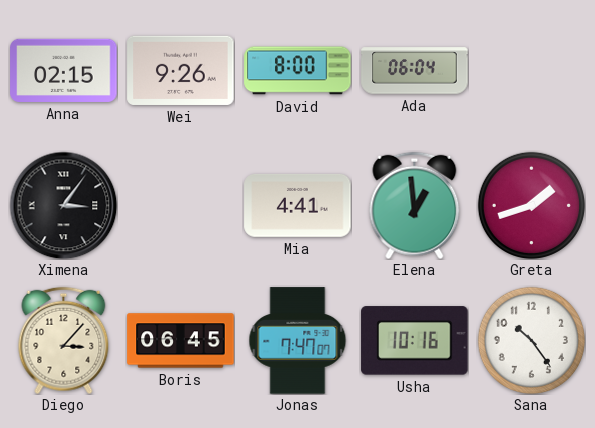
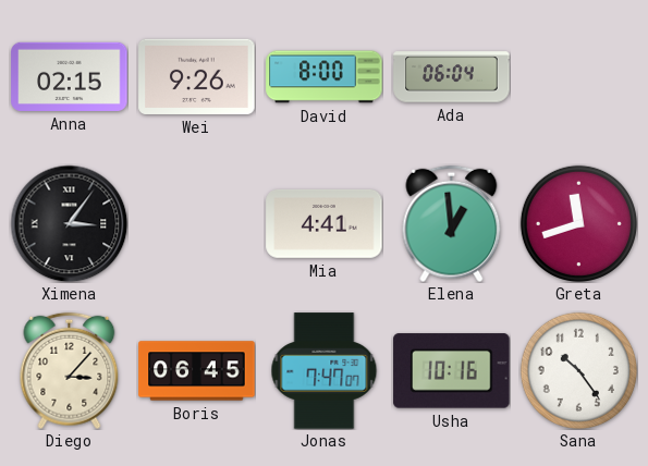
Greta: 1:42 -> 11:42
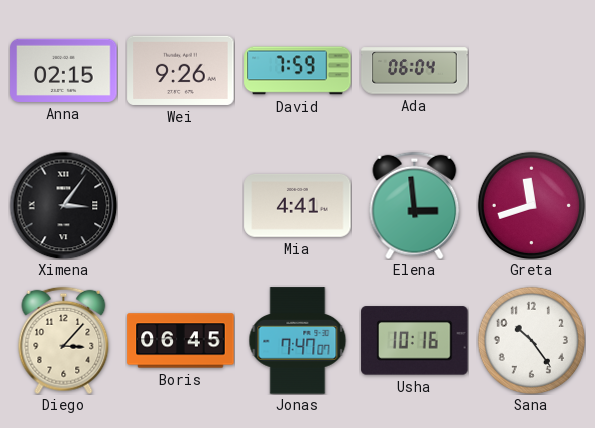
David: 8:00 -> 7:59
Elena: 12:59 -> 2:59
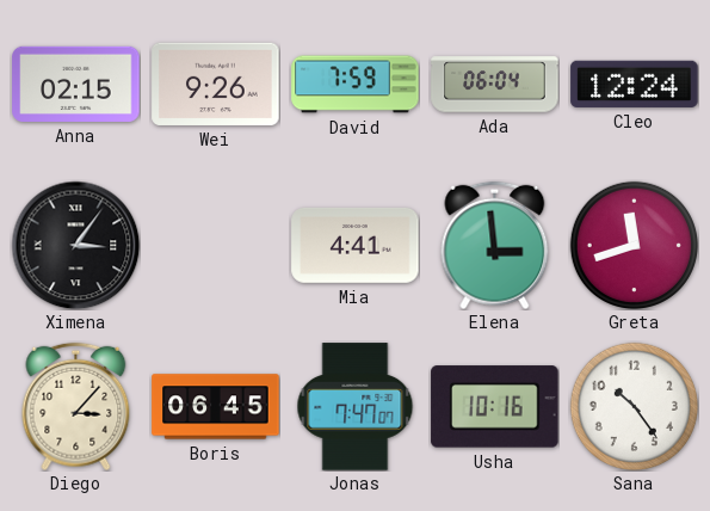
Cleo: none -> 12:24
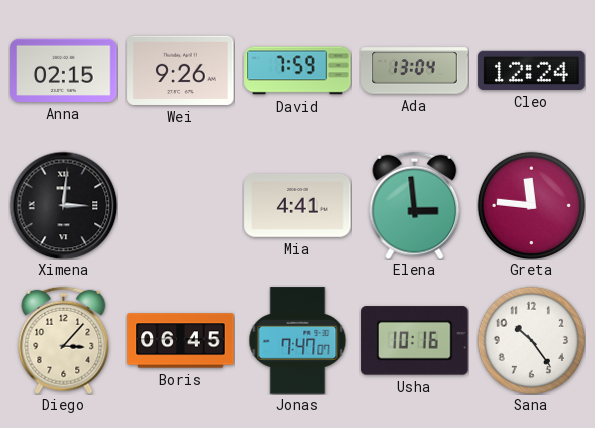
Ada: 06:04 -> 13:04
Ximena: 3:06 -> 3:01
Greta: 11:42 -> 11:46
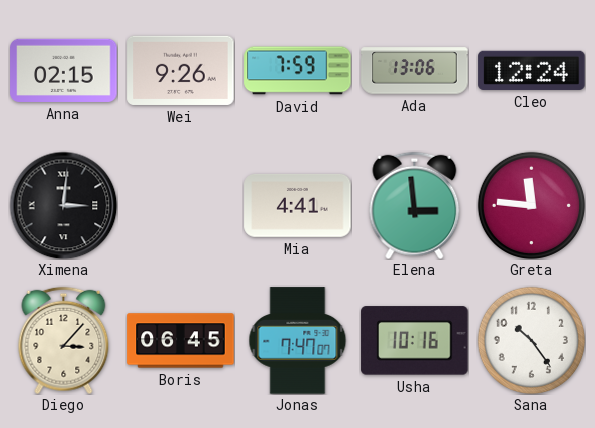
Ada: 13:04 -> 13:06
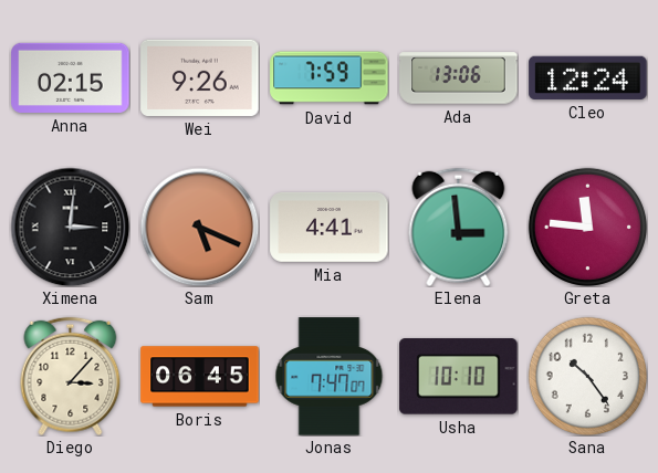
Sam: none -> 5:19
Usha: 10:16 -> 10:10
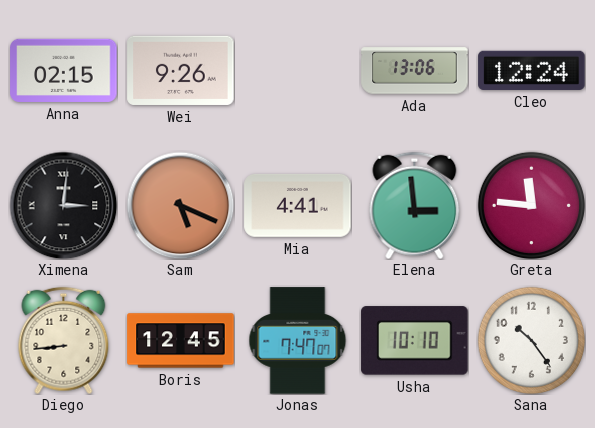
David: 7:59 -> none
Diego: 3:07 -> 8:44
Boris: 06:45 -> 12:45
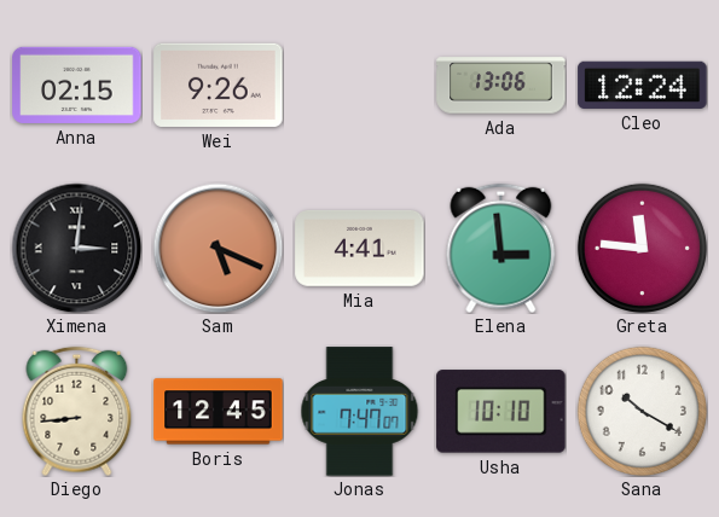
Sana: 10:24 -> 10:20
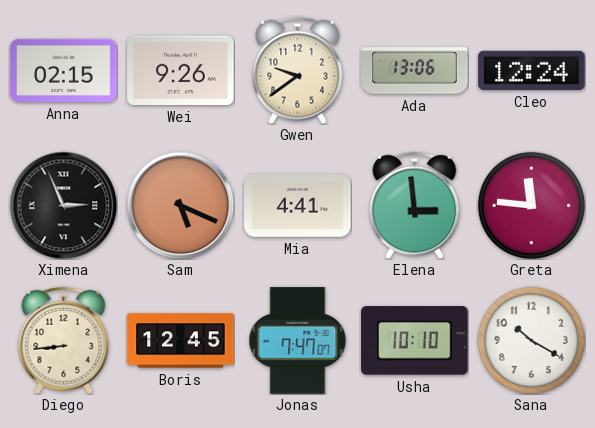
Gwen: none -> 9:39
Ximena: 3:01 -> 2:56
